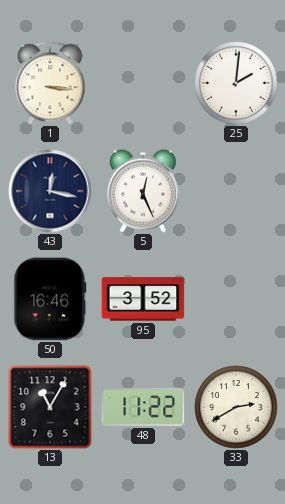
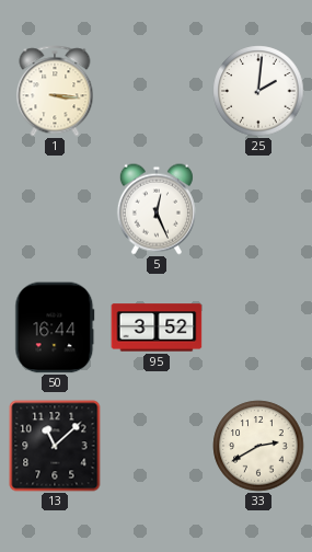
43: 12:17 -> none
50: 16:46 -> 16:44
13: 11:05 -> 11:08
48: 11:22 -> none
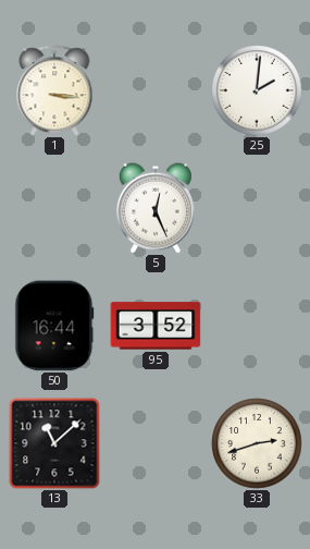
33: 2:40 -> 2:42
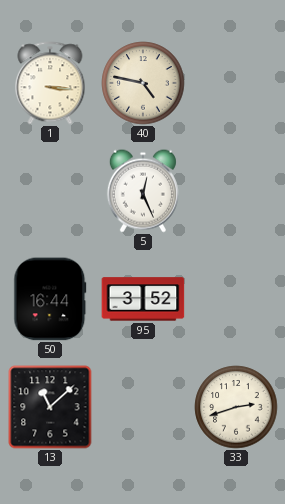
40: none -> 4:47
25: 2:01 -> none
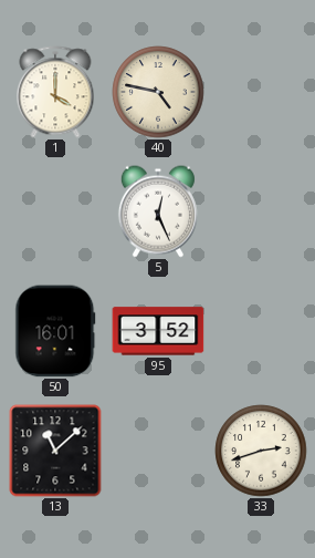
1: 3:16 -> 4:00
50: 16:44 -> 16:01
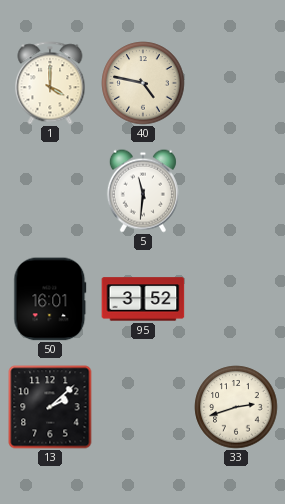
5: 12:26 -> 11:31
13: 11:08 -> 2:08
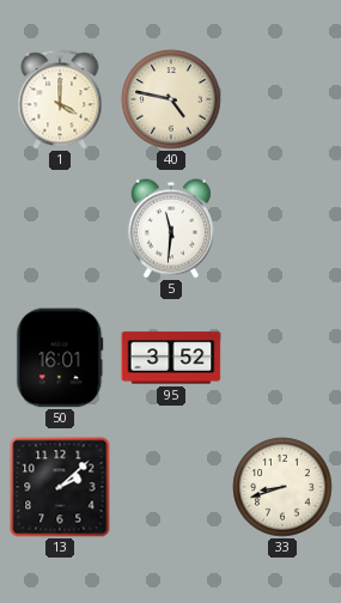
33: 2:42 -> 8:42
